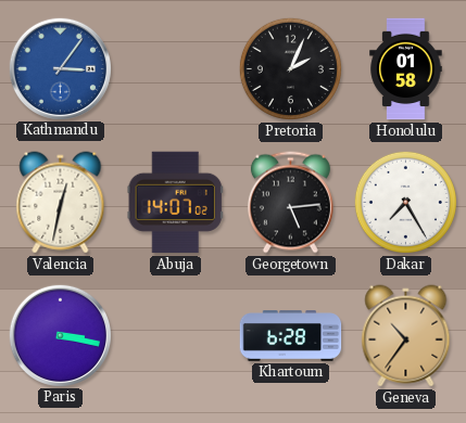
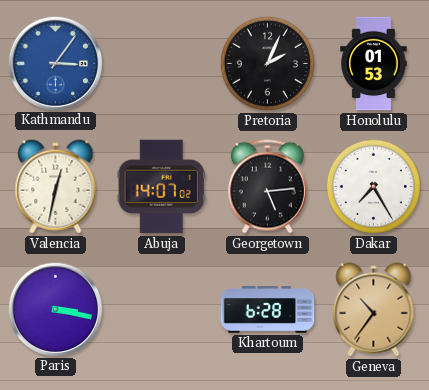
Honolulu: 01:58 -> 01:53
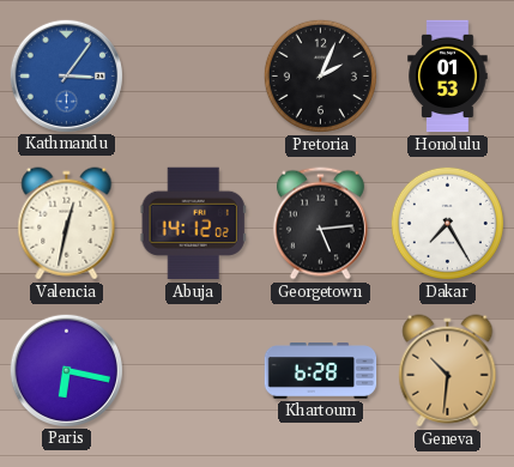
Abuja: 14:07 -> 14:12
Paris: 3:17 -> 6:17
Geneva: 10:36 -> 10:31
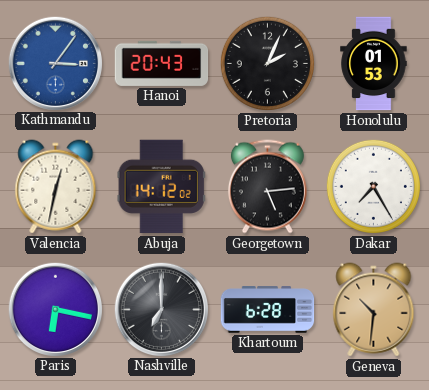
Hanoi: none -> 20:43
Nashville: none -> 7:00
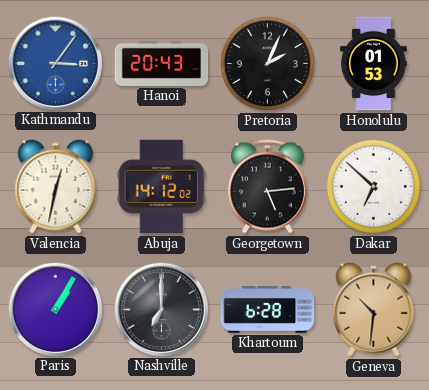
Dakar: 7:25 -> 6:52
Paris: 6:17 -> 1:05
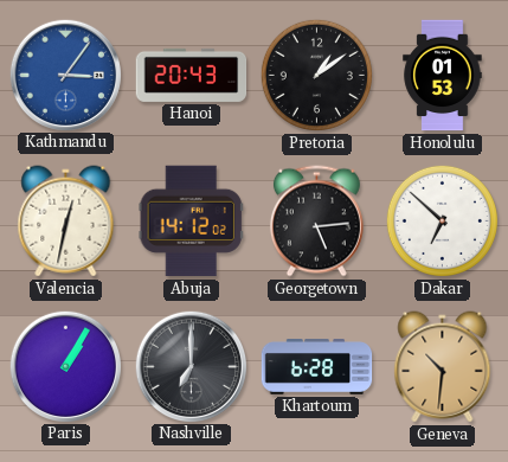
Pretoria: 2:04 -> 1:09
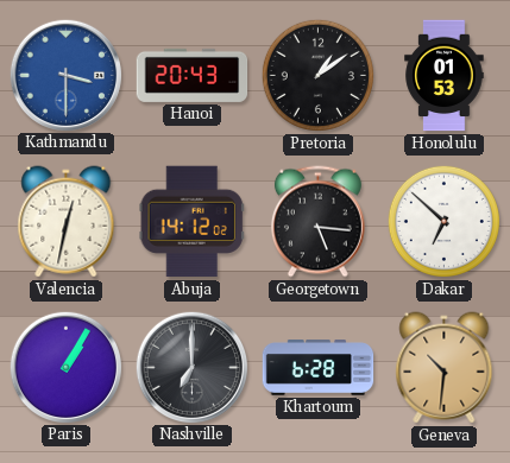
Kathmandu: 3:06 -> 3:30
Georgetown: 5:14 -> 5:16
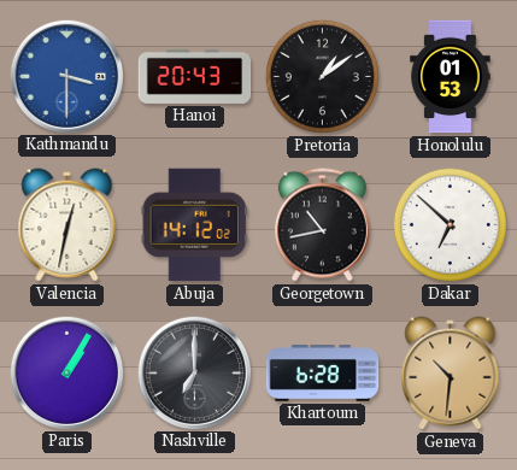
Georgetown: 5:16 -> 10:43
